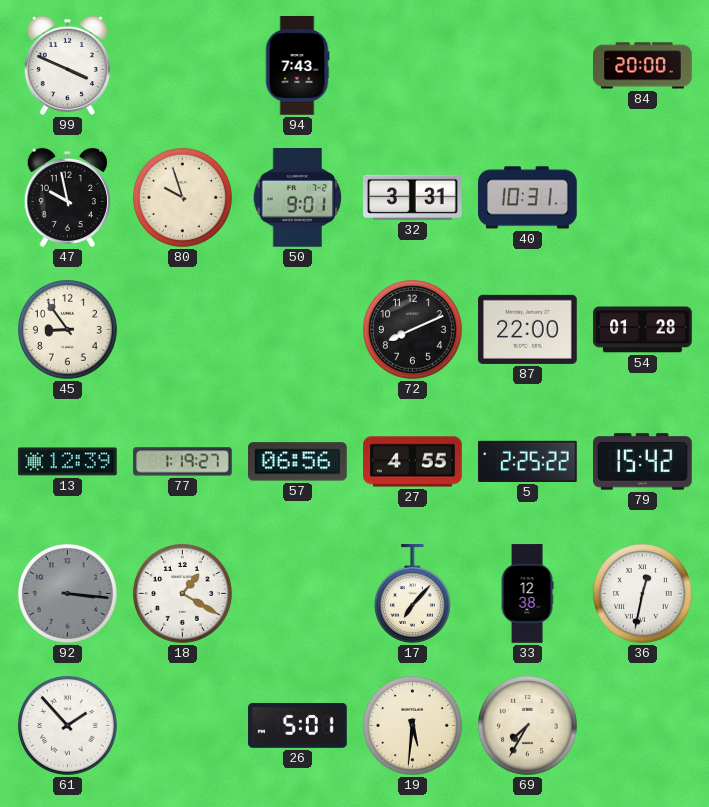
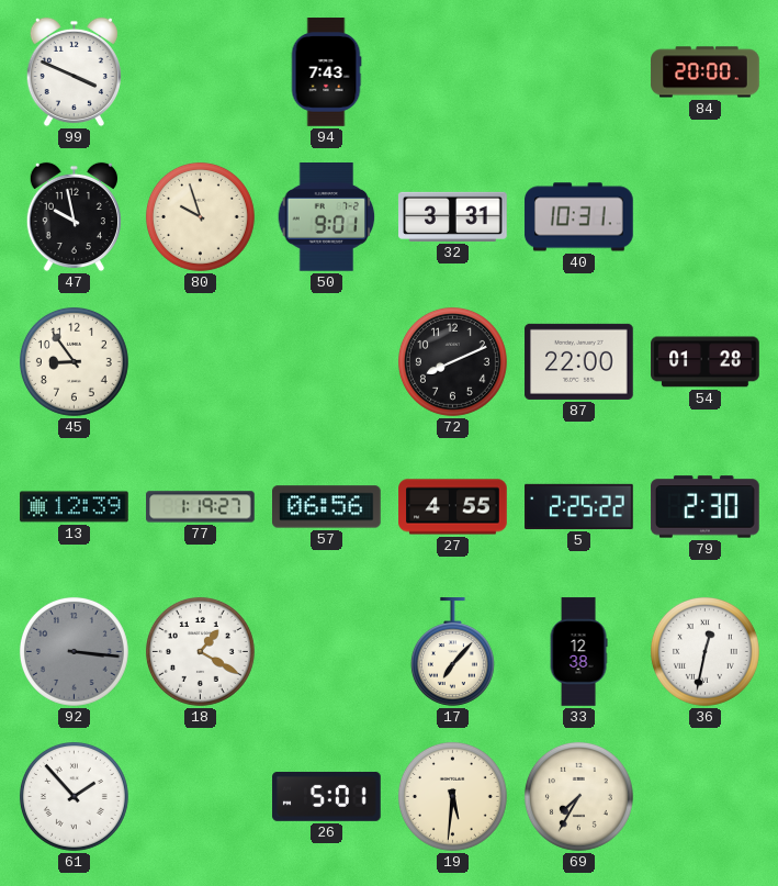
79: 15:42 -> 2:30
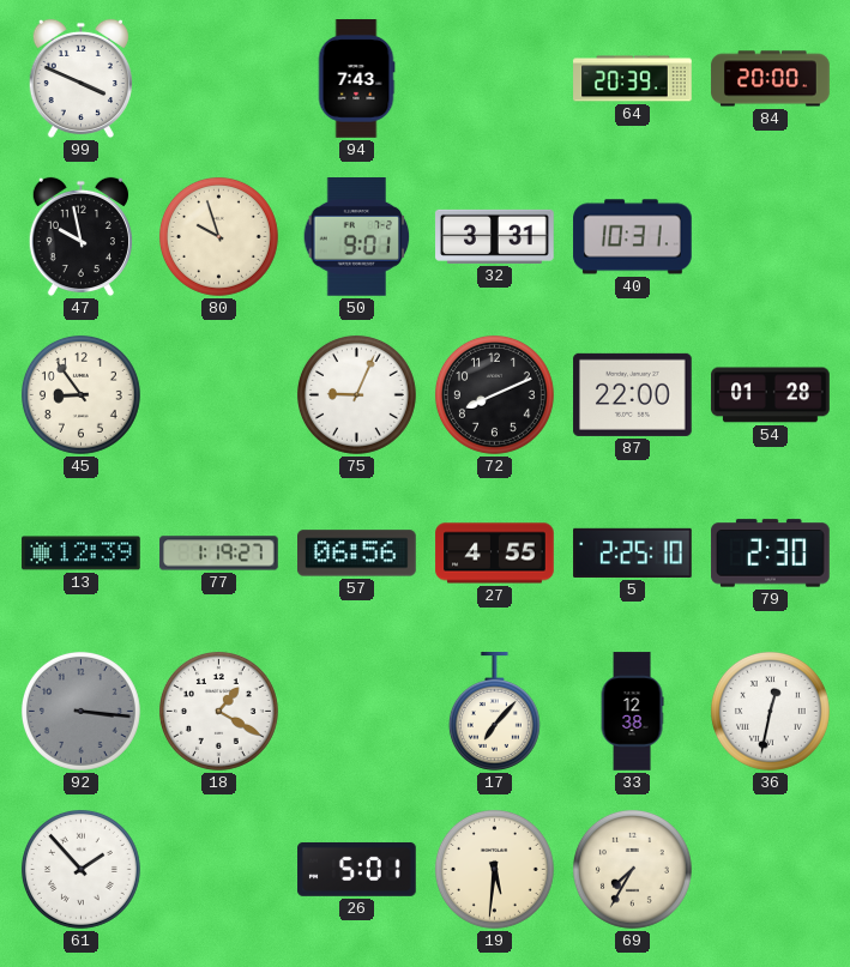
64: none -> 20:39
75: none -> 9:04
5: 2:25:22 -> 2:25:10
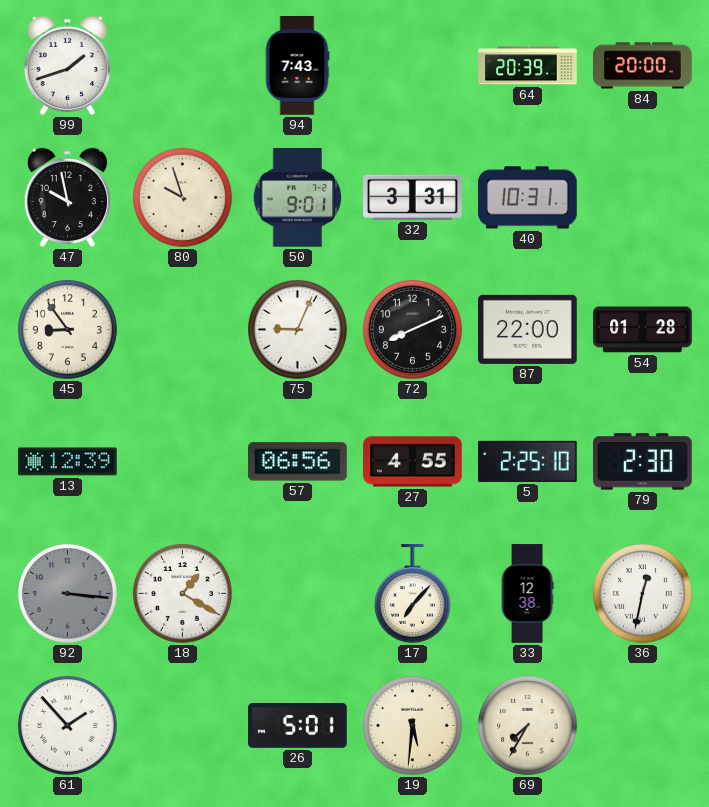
99: 3:49 -> 1:42
77: 1:19 -> none
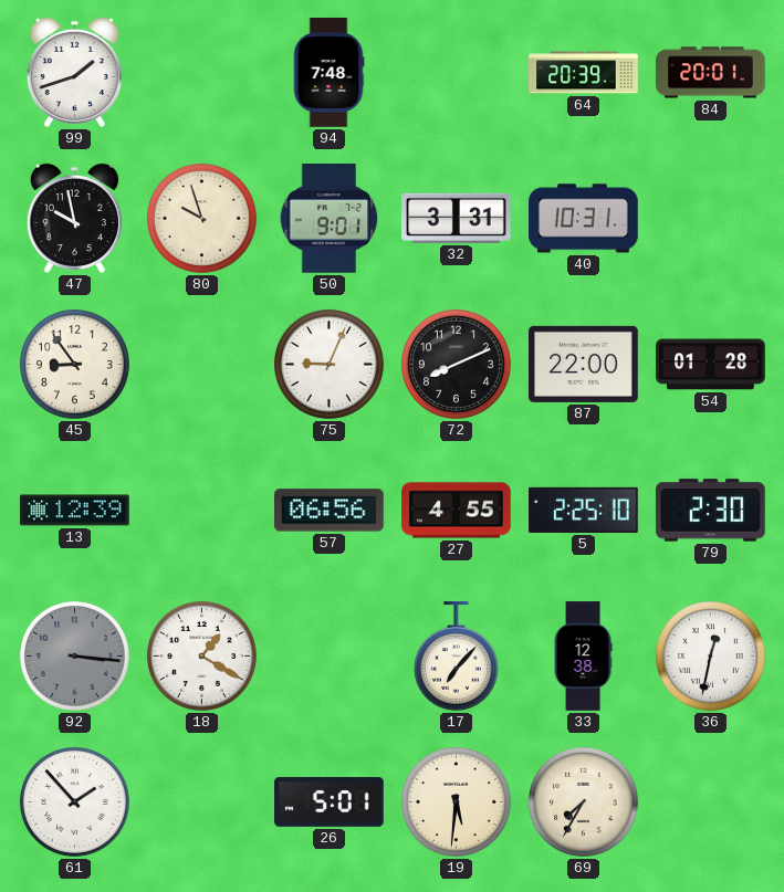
94: 7:43 -> 7:48
84: 20:00 -> 20:01
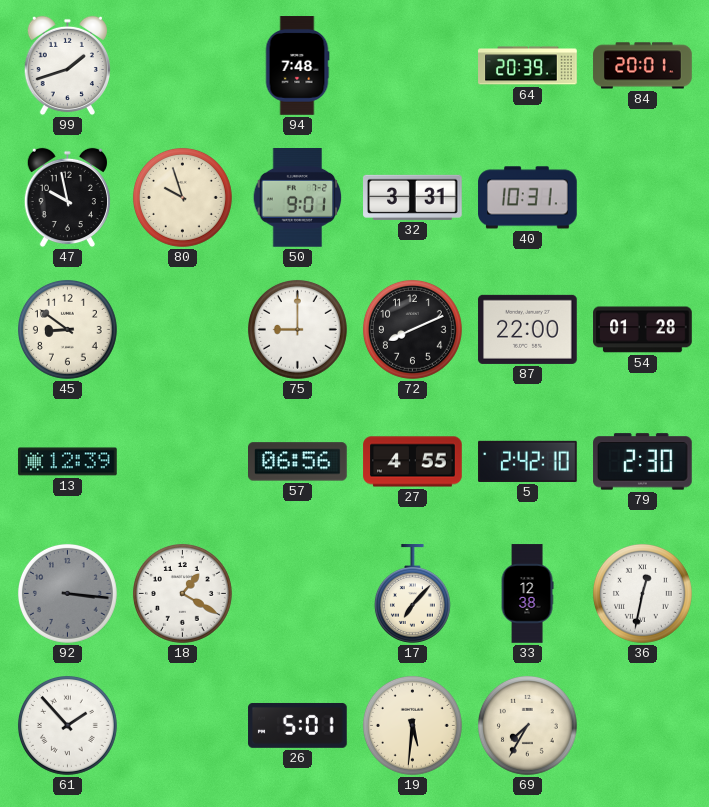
45: 8:54 -> 8:51
75: 9:04 -> 9:00
5: 2:25 -> 2:42
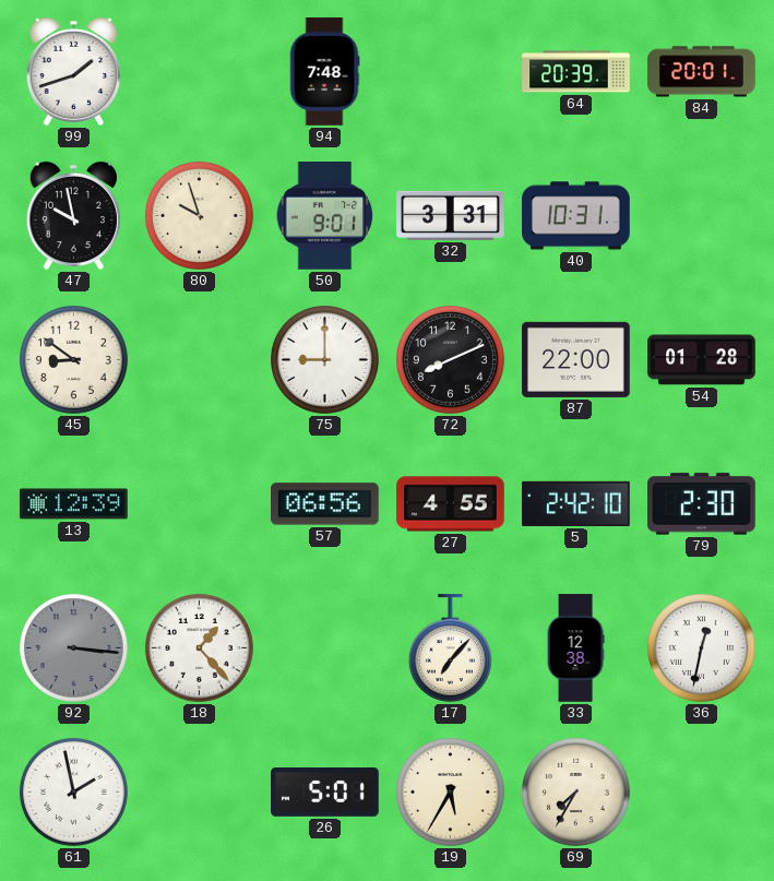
18: 1:20 -> 1:23
61: 1:53 -> 1:58
19: 5:31 -> 5:35
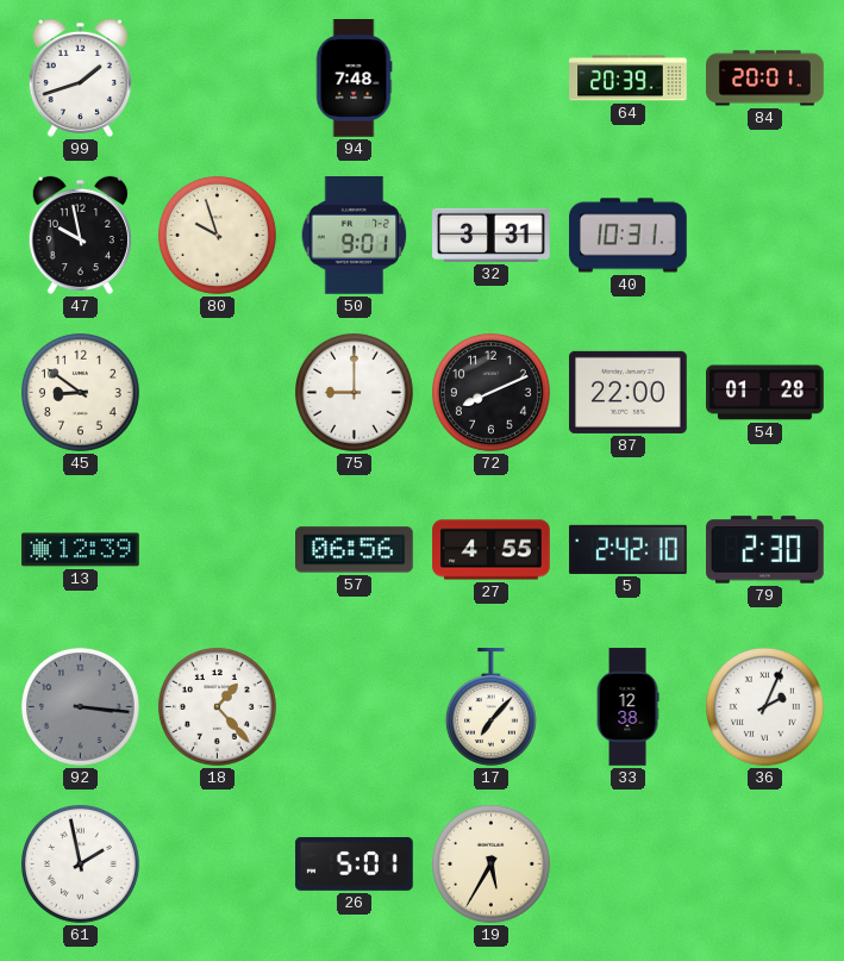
36: 12:32 -> 2:04
69: 7:35 -> none
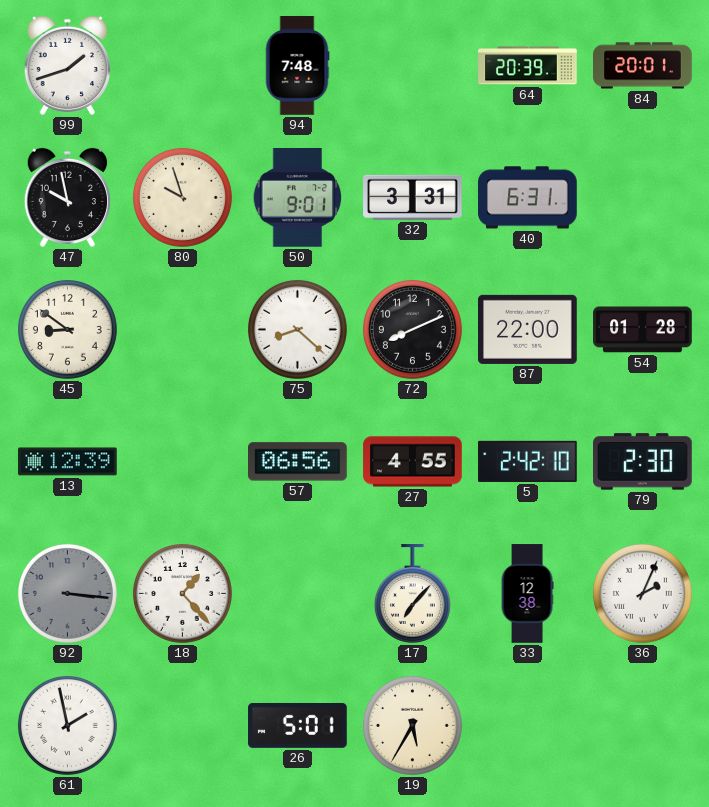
40: 10:31 -> 6:31
75: 9:00 -> 8:22
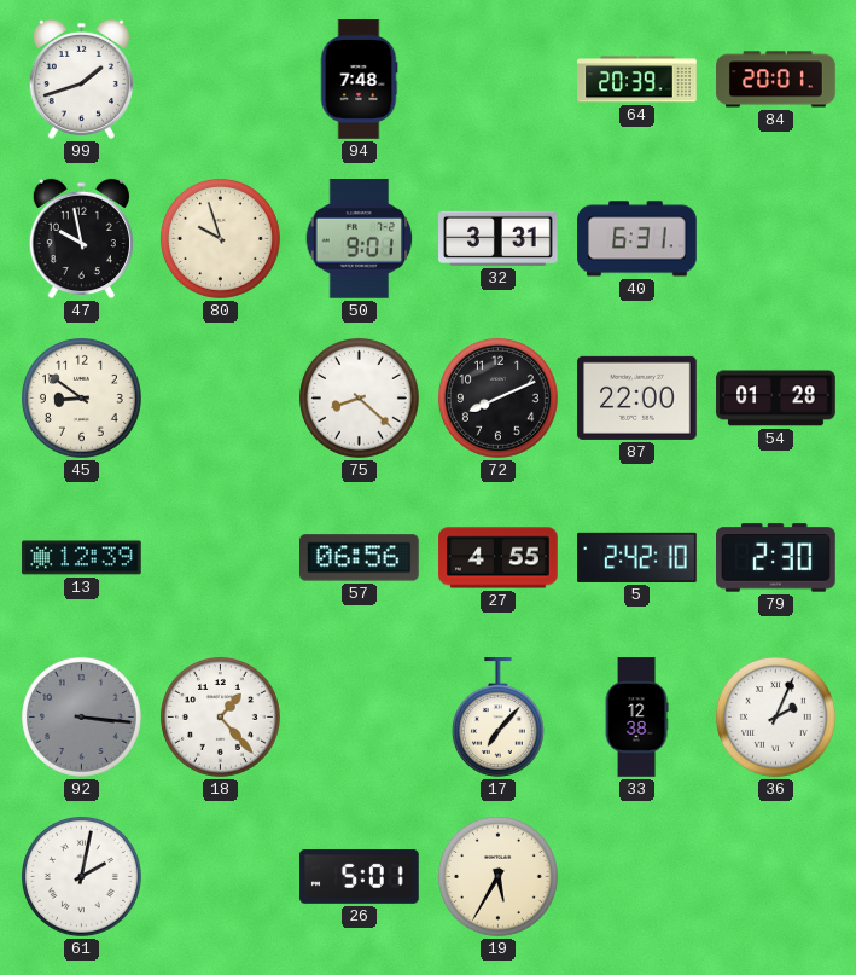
61: 1:58 -> 2:02
